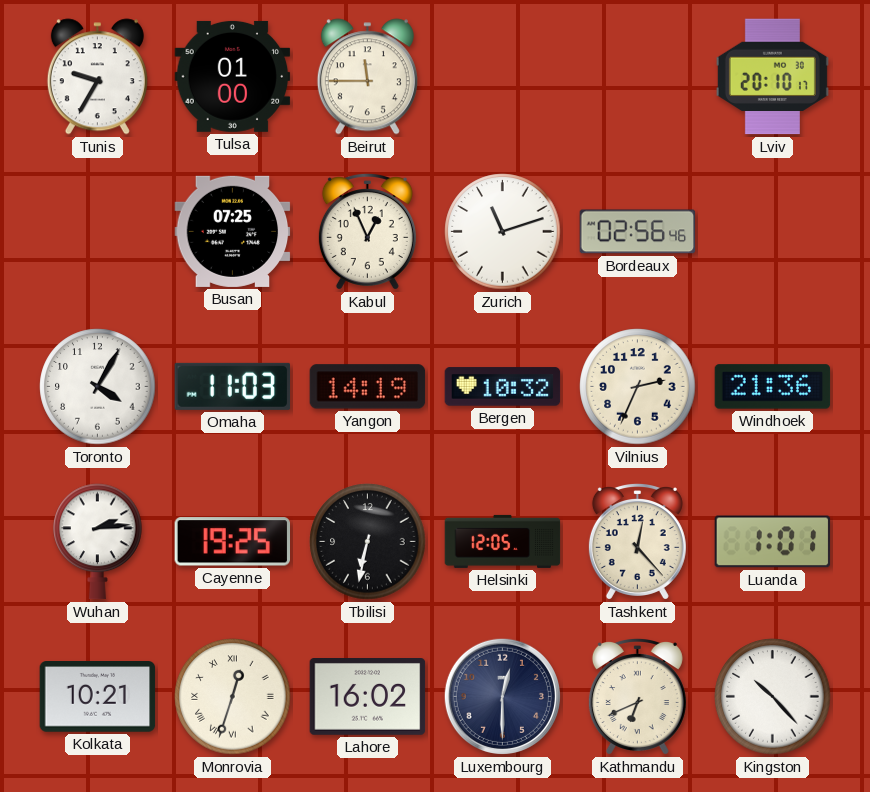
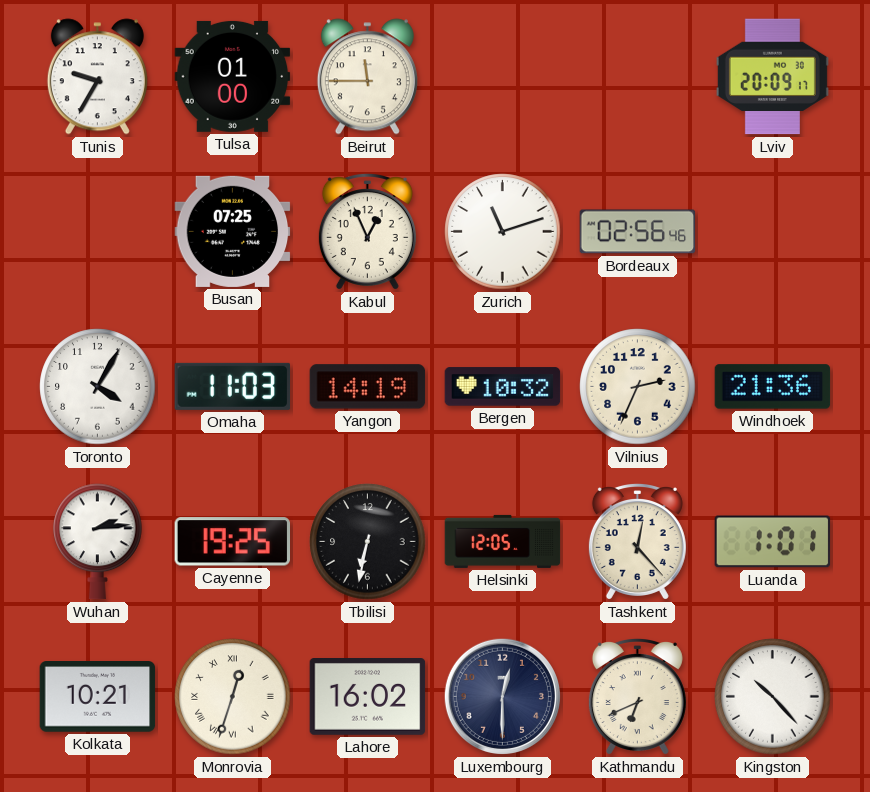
Lviv: 20:10 -> 20:09
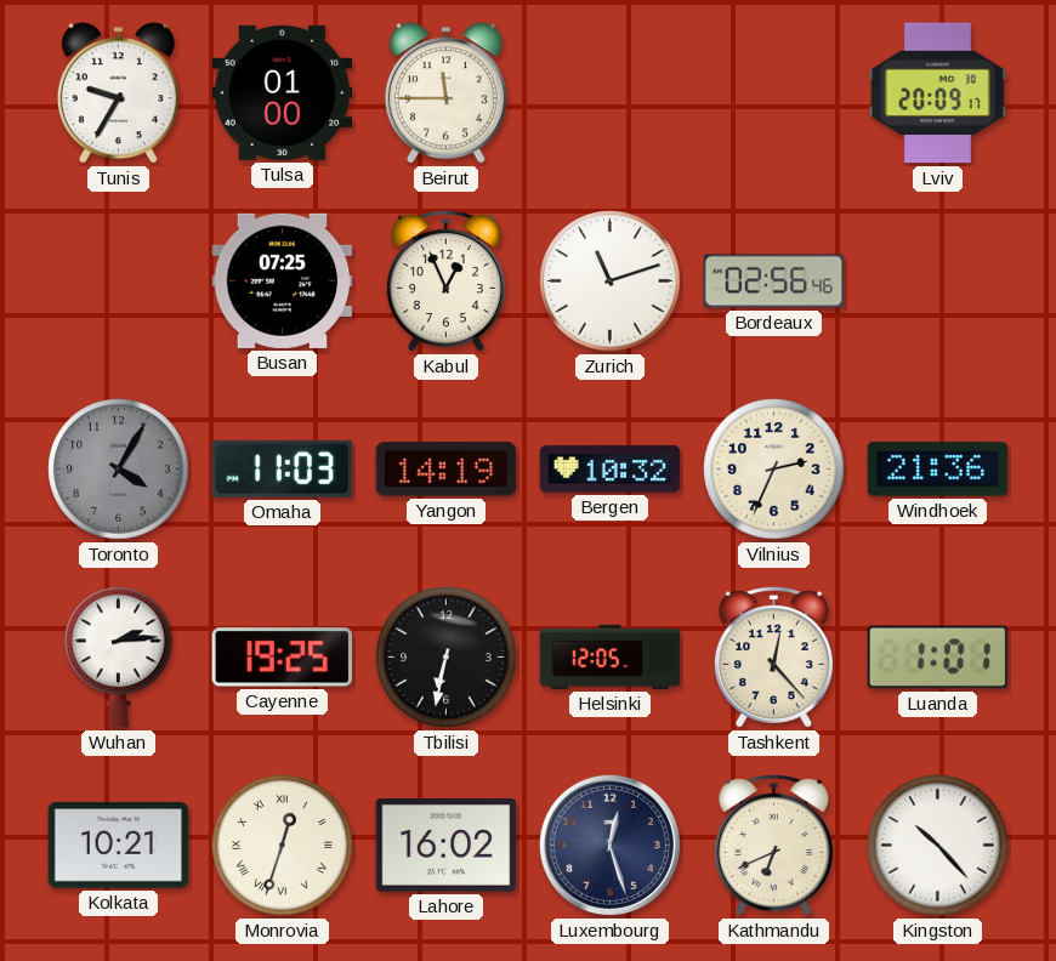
Toronto dial: white -> grey
Luxembourg: 12:30 -> 12:27
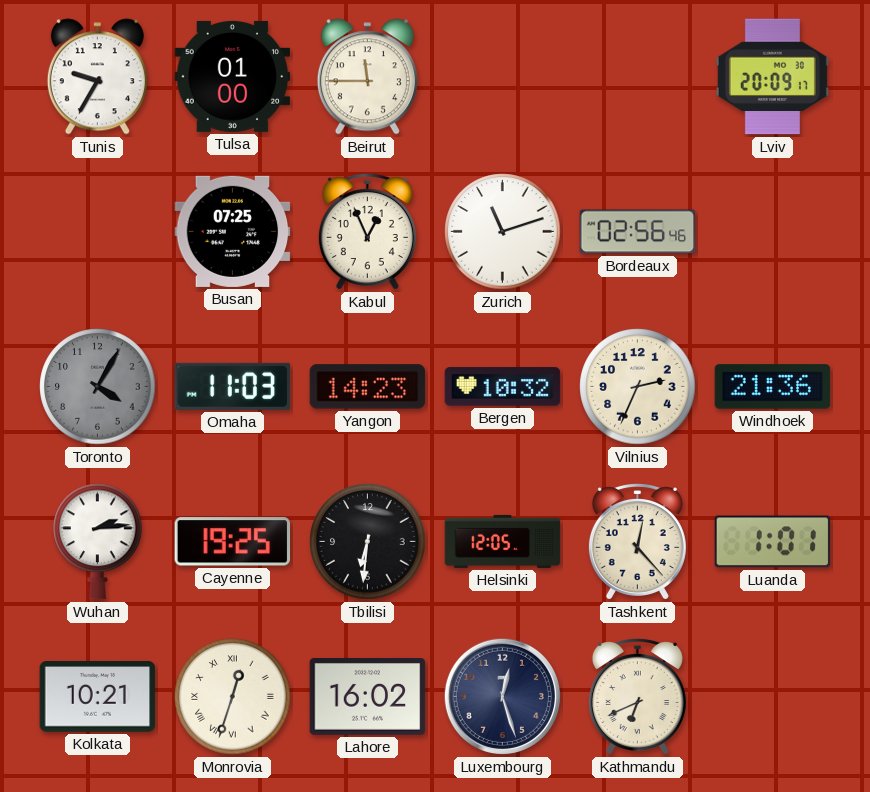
Yangon: 14:19 -> 14:23
Tbilisi: 6:32 -> 6:31
Kingston: 10:23 -> none
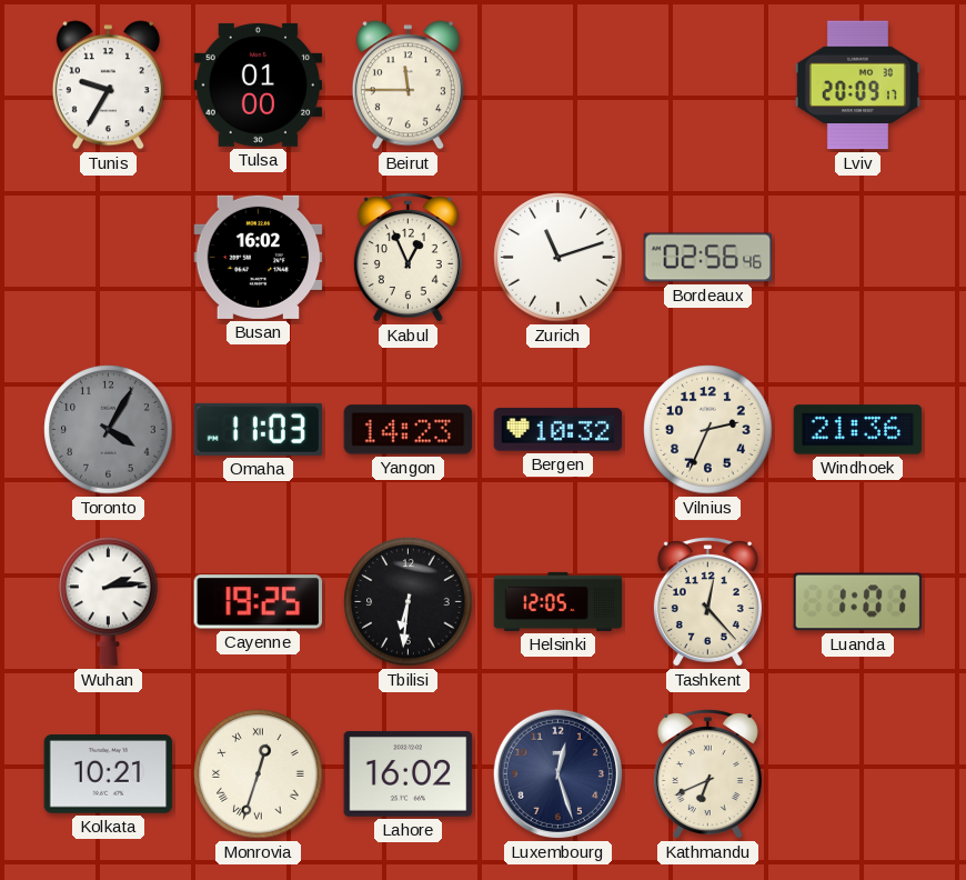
Busan: 07:25 -> 16:02
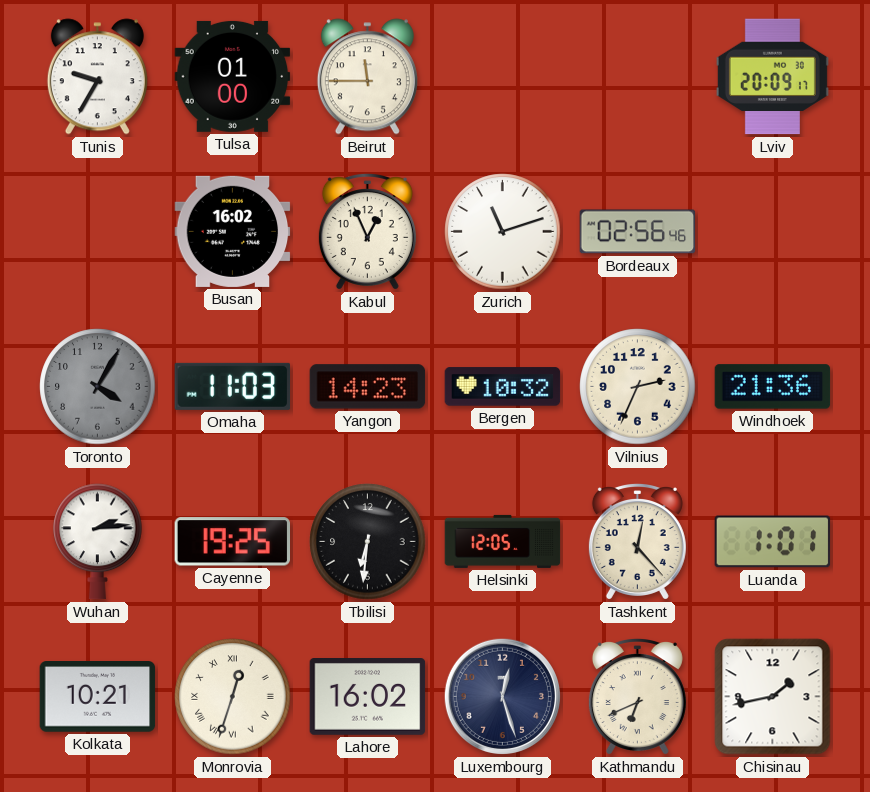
Chisinau: none -> 1:43
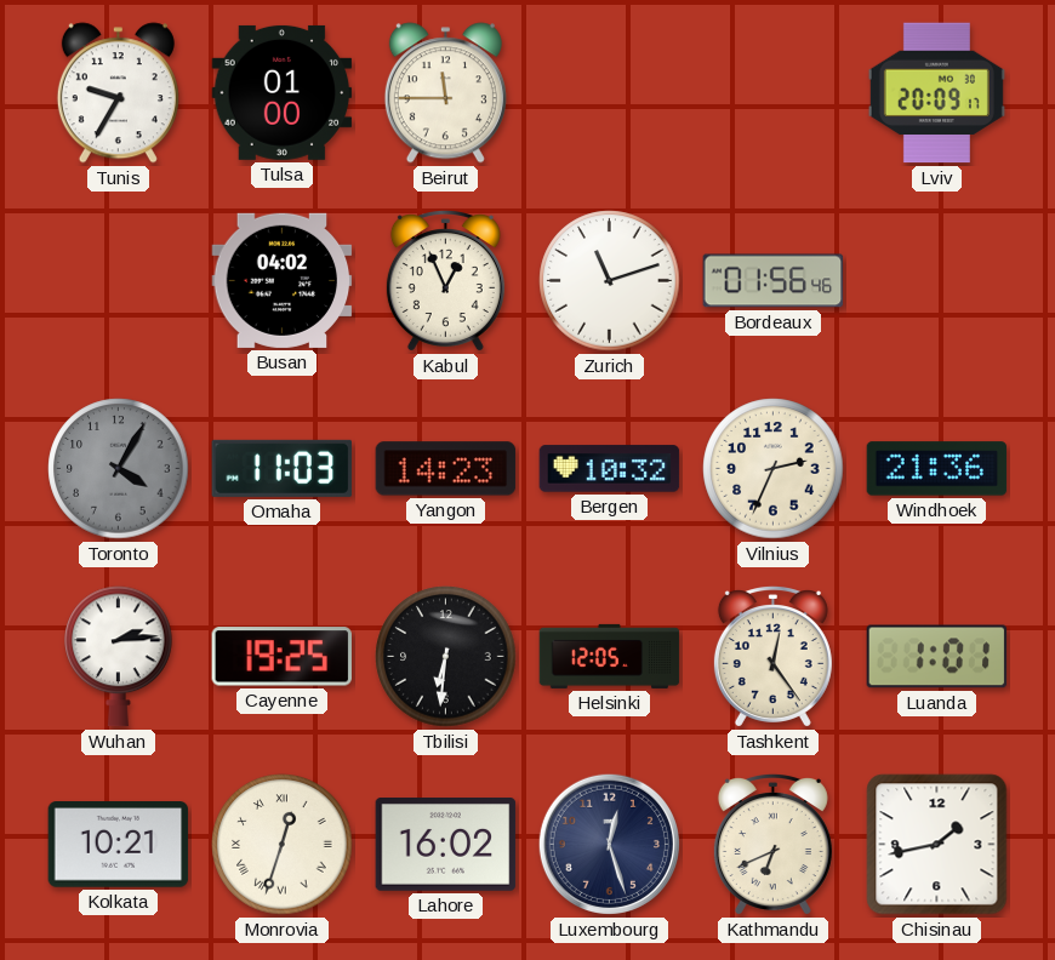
Busan: 16:02 -> 04:02
Bordeaux: 02:56 -> 01:56
Tashkent: 12:23 -> 12:24
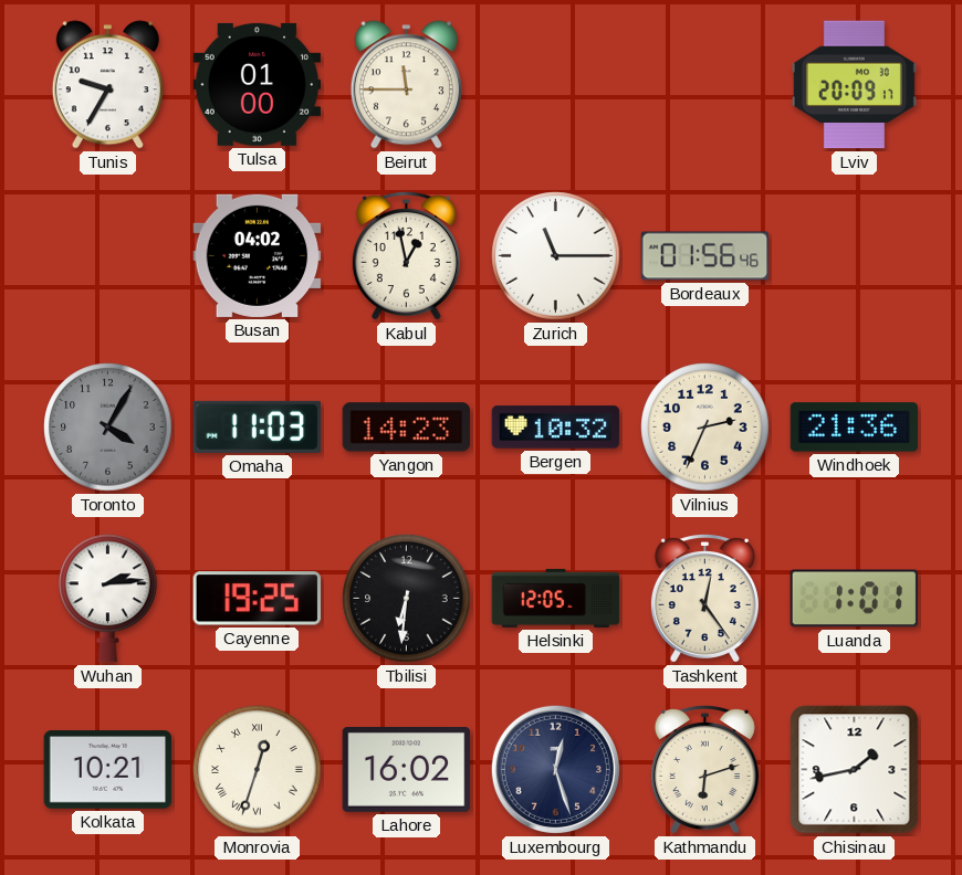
Kabul: 12:56 -> 12:58
Zurich: 11:12 -> 11:15
Kathmandu: 6:41 -> 6:12
